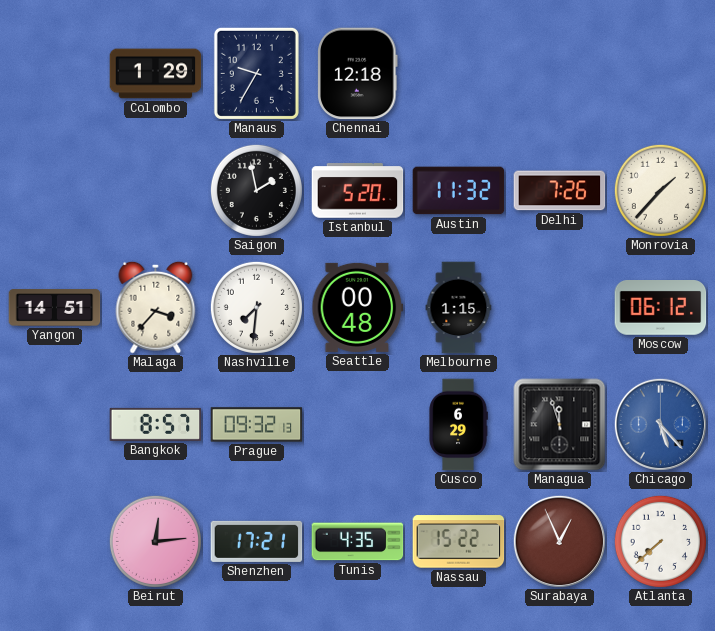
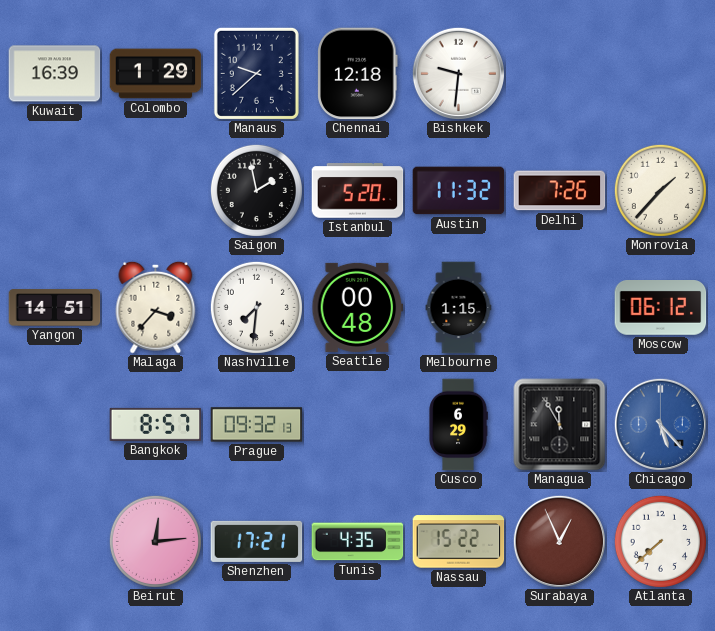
Kuwait: none -> 16:39
Manaus: 9:35 -> 9:38
Bishkek: none -> 9:31
Managua: 11:57 -> 11:55
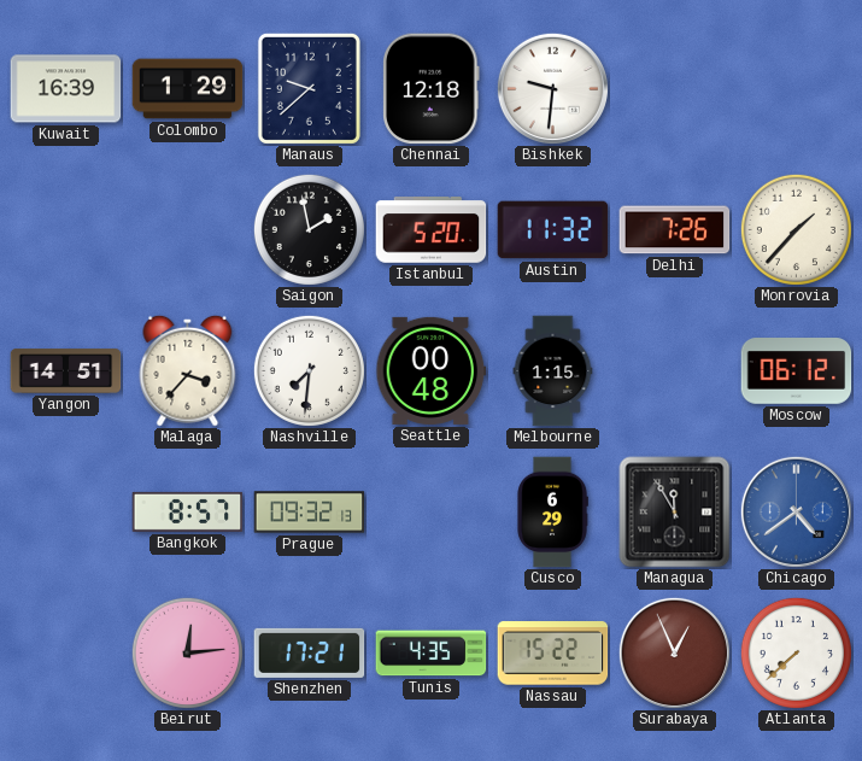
Chicago: 5:23 -> 4:39
